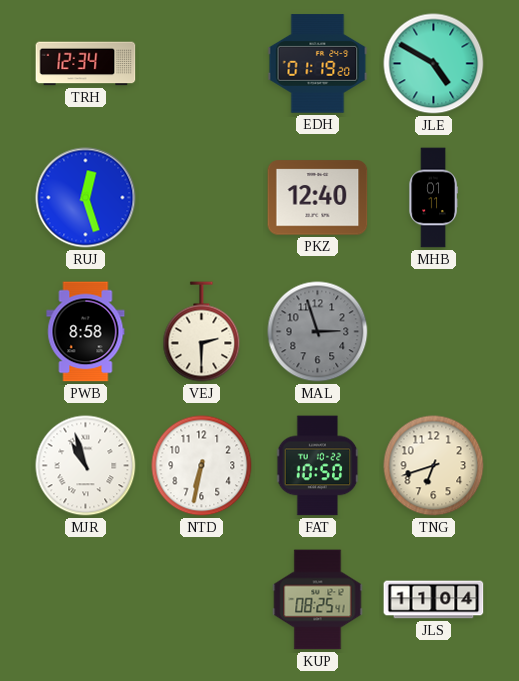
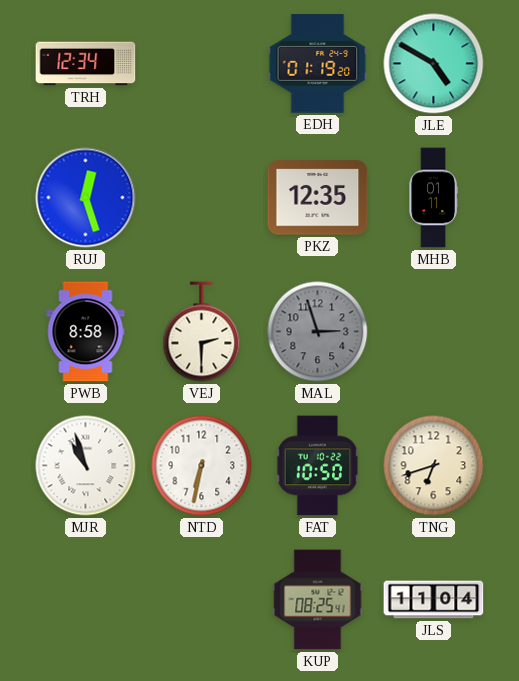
PKZ: 12:40 -> 12:35
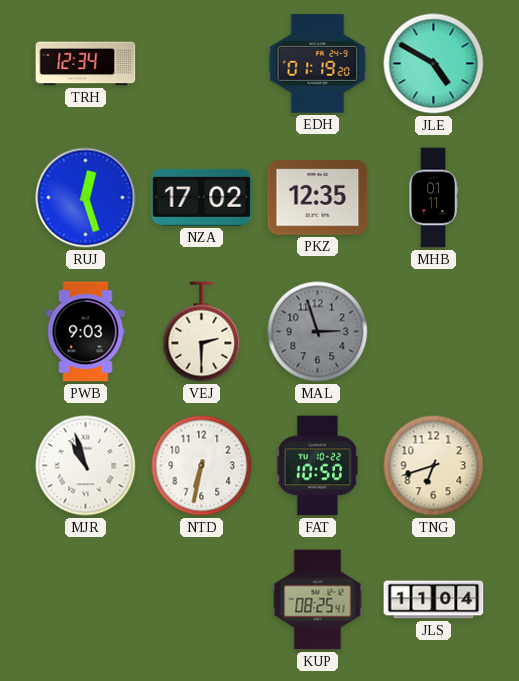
NZA: none -> 17:02
PWB: 8:58 -> 9:03
